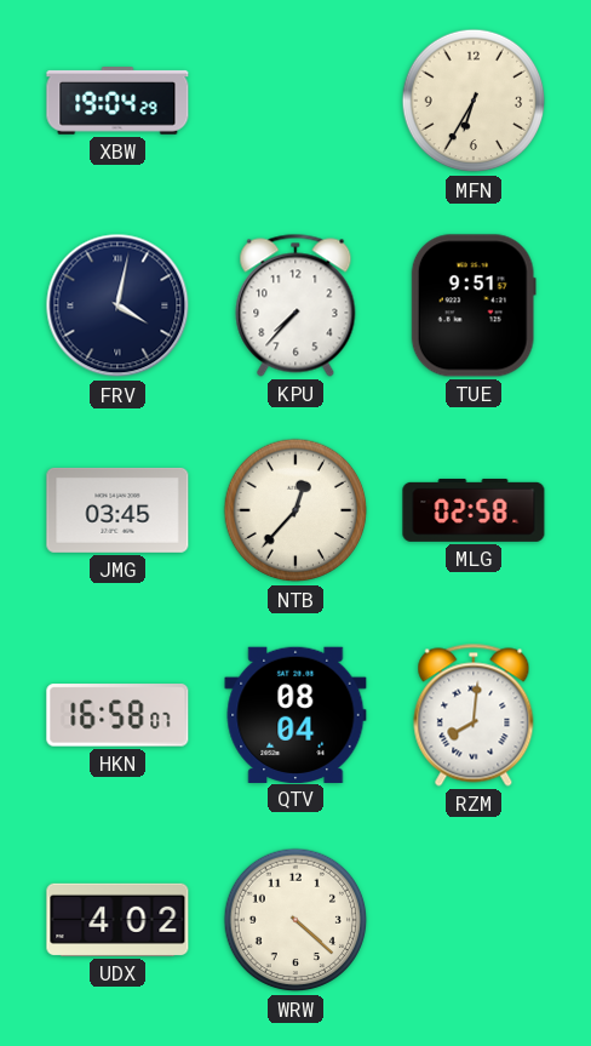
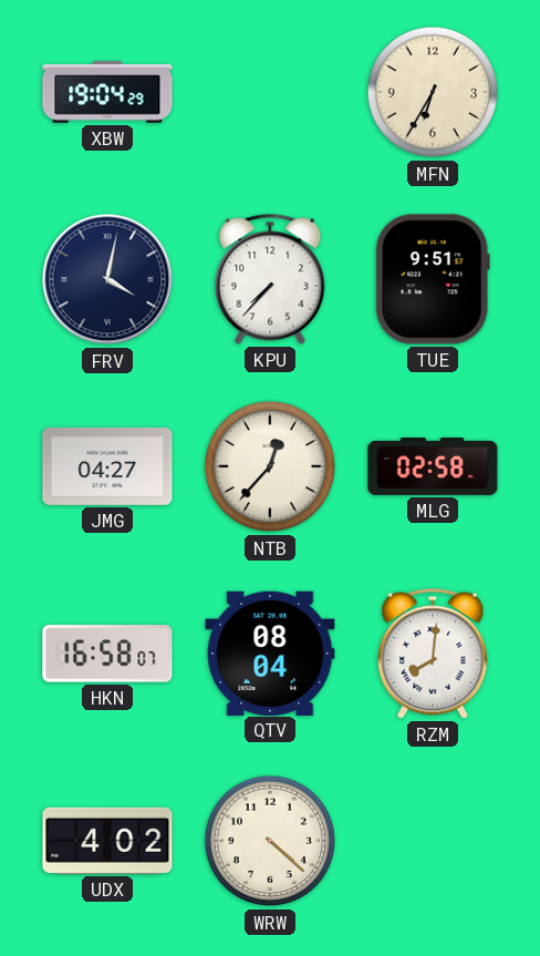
JMG: 03:45 -> 04:27
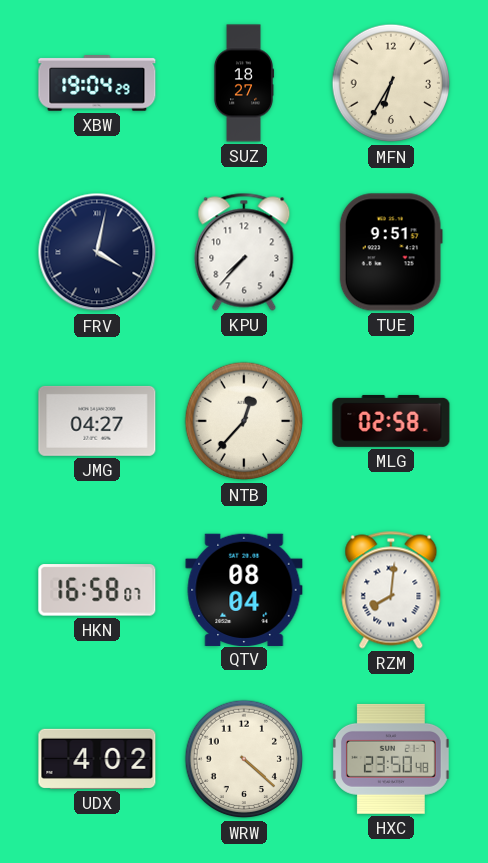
SUZ: none -> 18:27
HXC: none -> 23:50
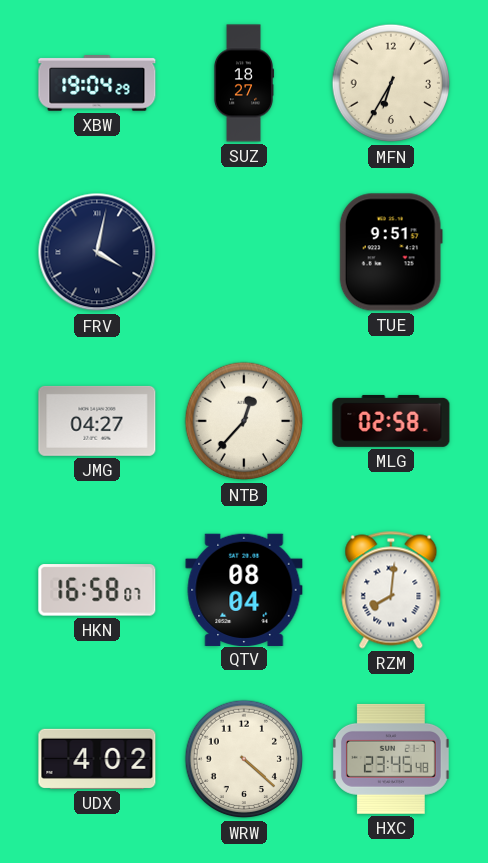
KPU: 7:37 -> none
HXC: 23:50 -> 23:45
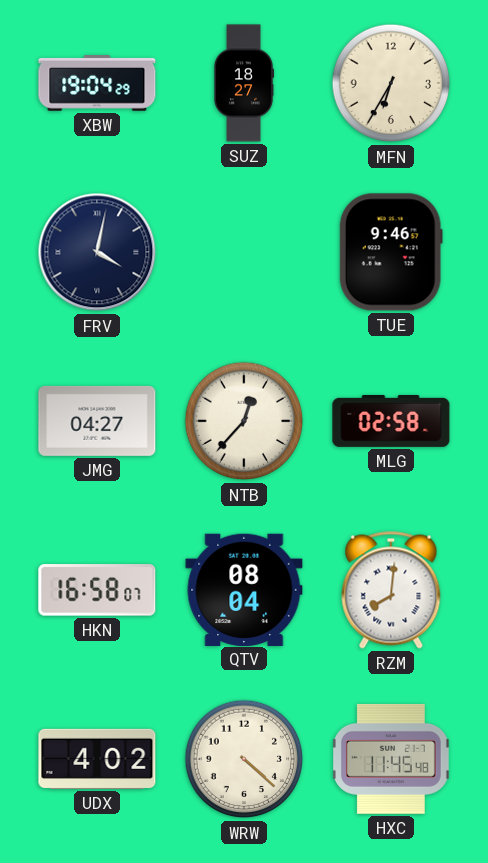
TUE: 9:51 -> 9:46
HXC: 23:45 -> 11:45
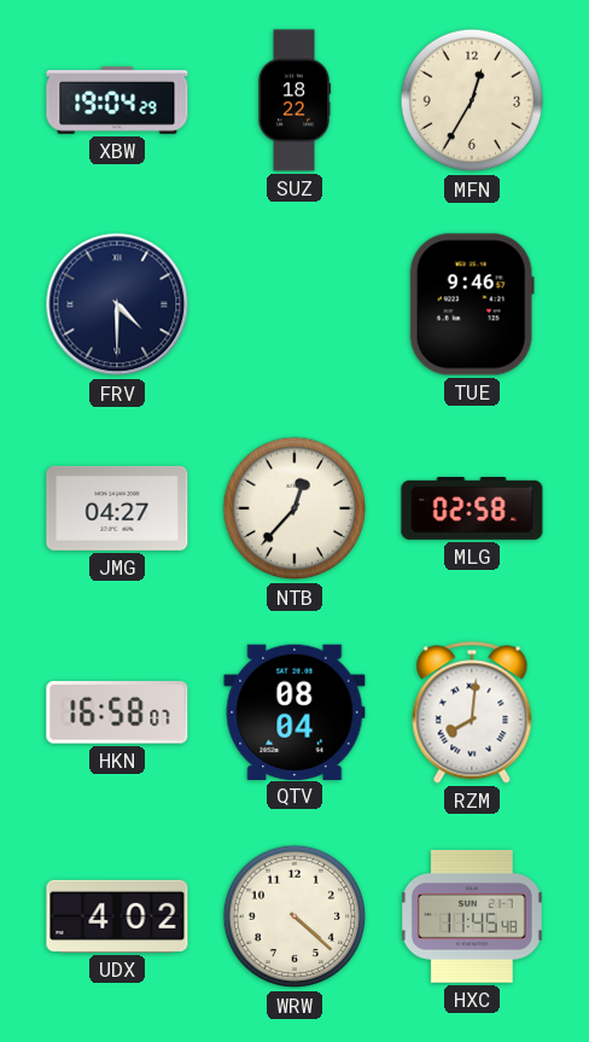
SUZ: 18:27 -> 18:22
MFN: 6:35 -> 12:35
FRV: 4:02 -> 4:30
